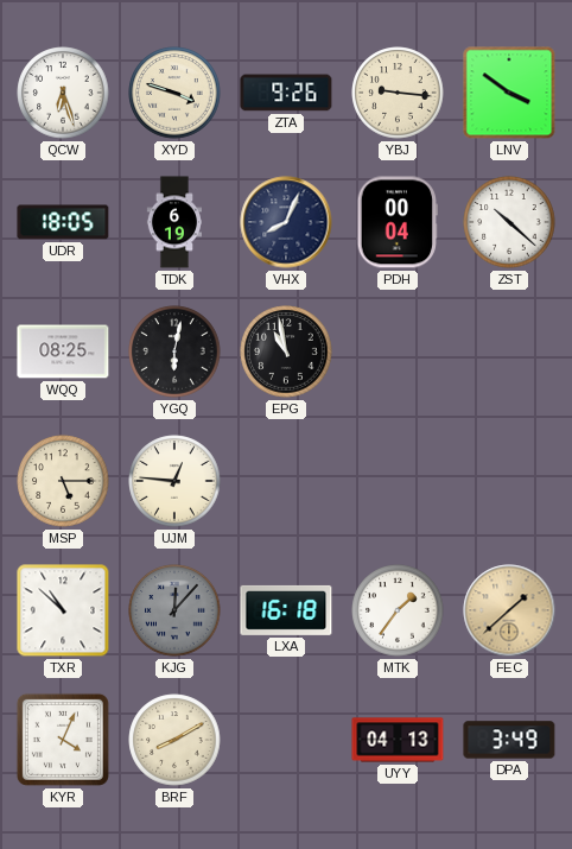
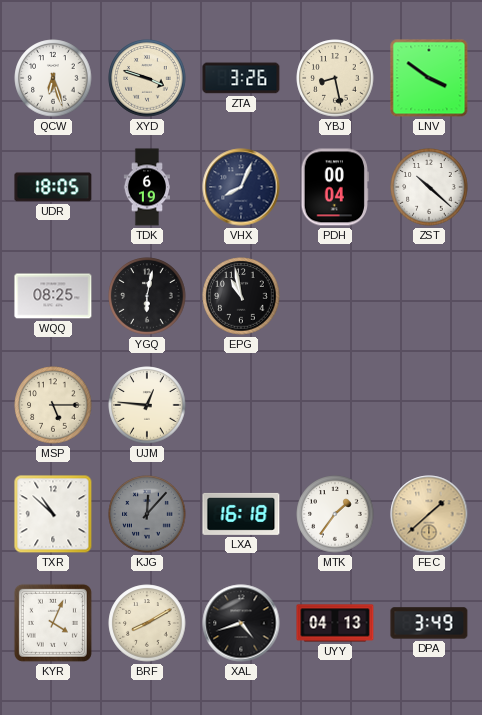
ZTA: 9:26 -> 3:26
YBJ: 9:16 -> 8:28
XAL: none -> 4:42
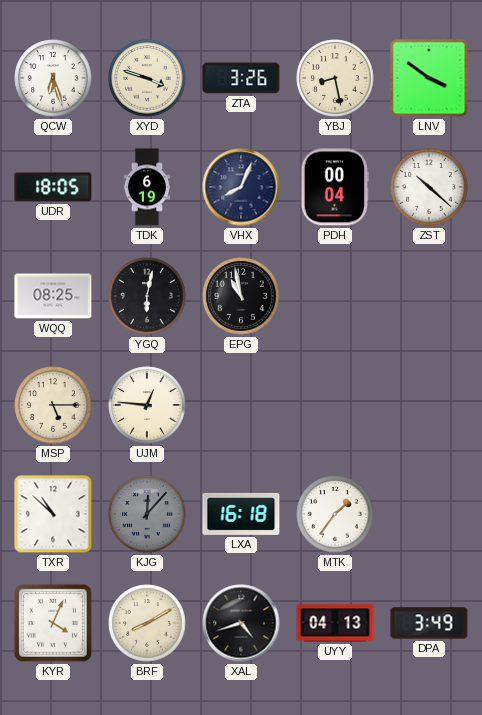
FEC: 1:38 -> none
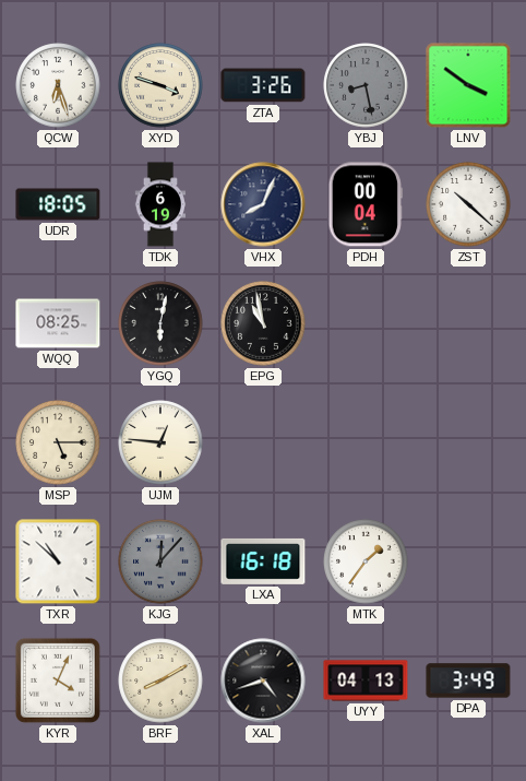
YBJ dial: cream -> grey
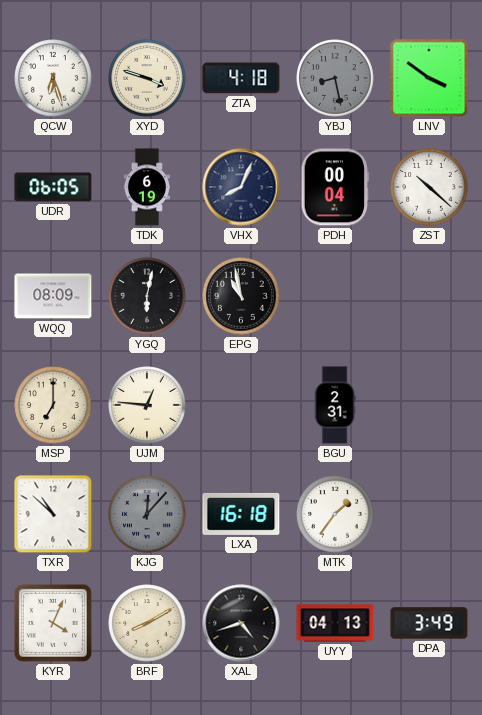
ZTA: 3:26 -> 4:18
UDR: 18:05 -> 06:05
WQQ: 08:25 -> 08:09
MSP: 5:15 -> 7:00
BGU: none -> 2:31
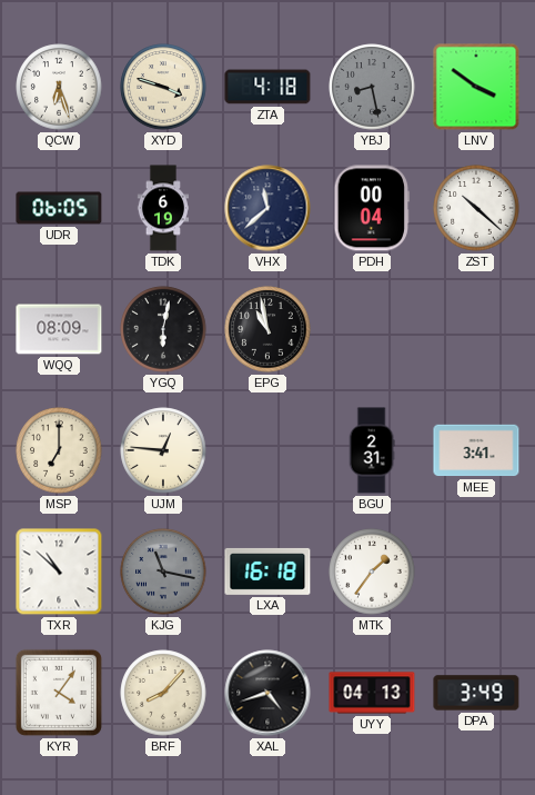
VHX: 8:04 -> 11:38
MEE: none -> 3:41
KJG: 12:07 -> 11:17
KYR: 4:04 -> 4:06
BRF: 8:10 -> 8:07
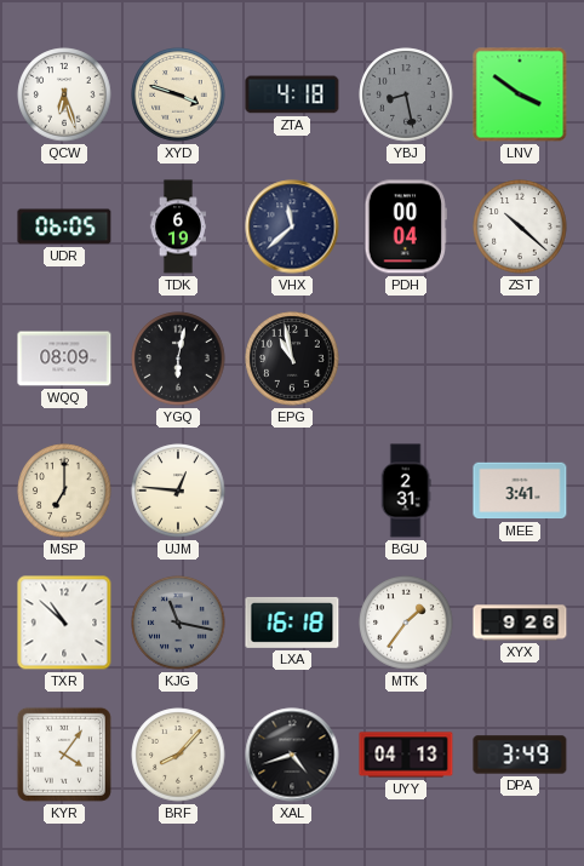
XYX: none -> 9:26
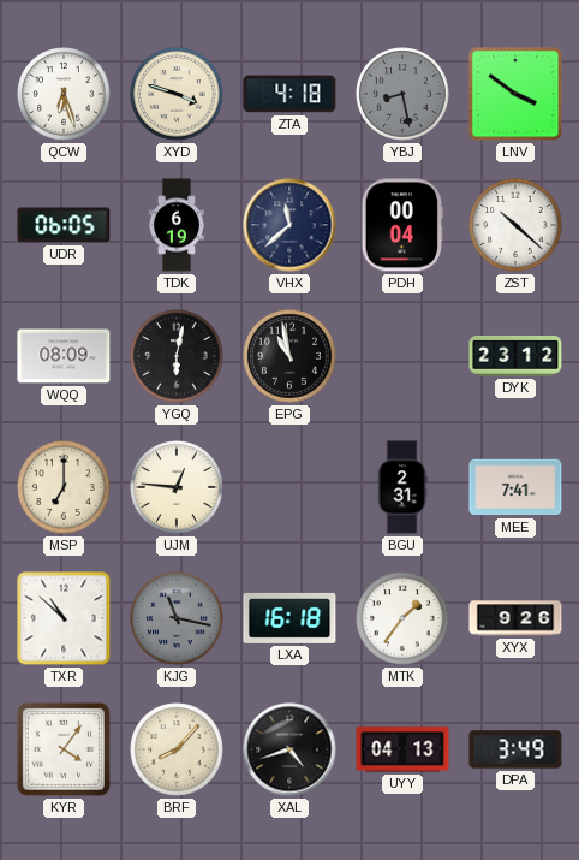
DYK: none -> 23:12
MEE: 3:41 -> 7:41
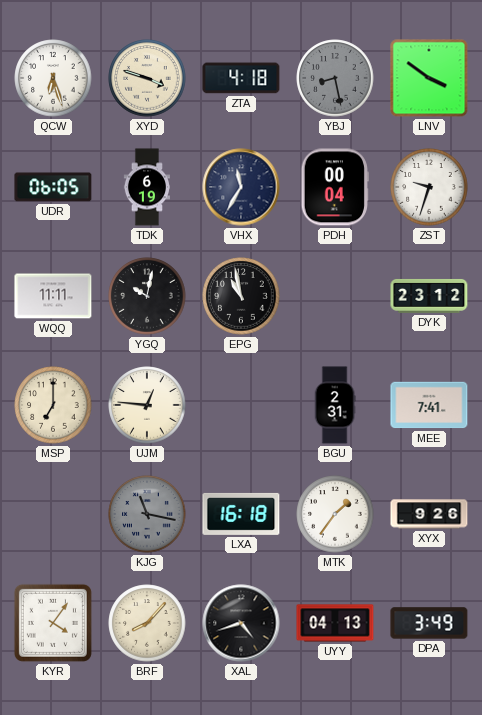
VHX: 11:38 -> 11:35
ZST: 10:22 -> 9:33
WQQ: 08:09 -> 11:11
YGQ: 6:02 -> 10:02
TXR: 10:52 -> none
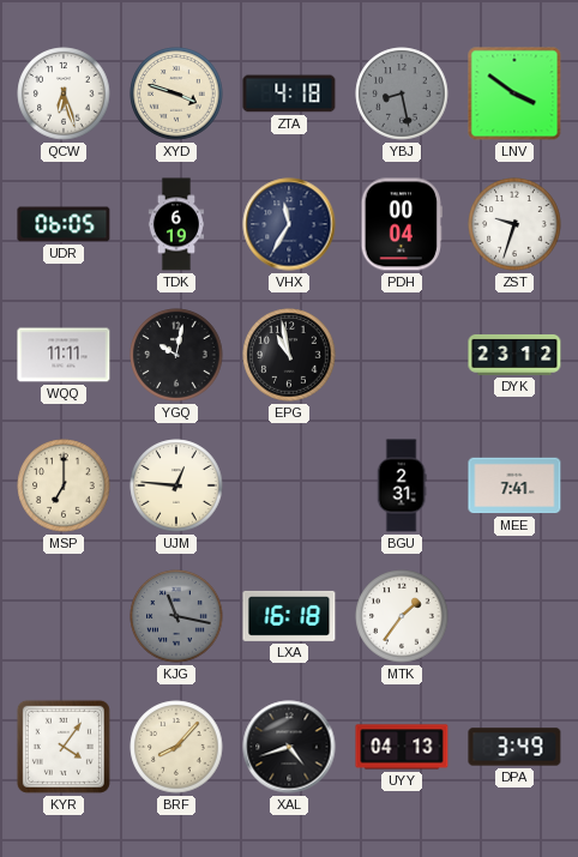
XYX: 9:26 -> none
